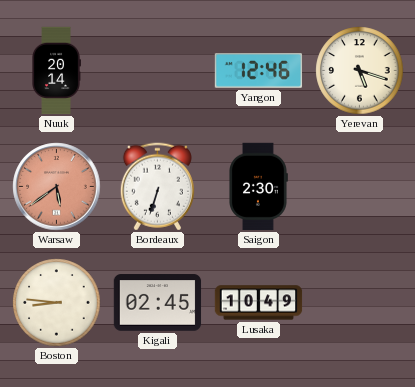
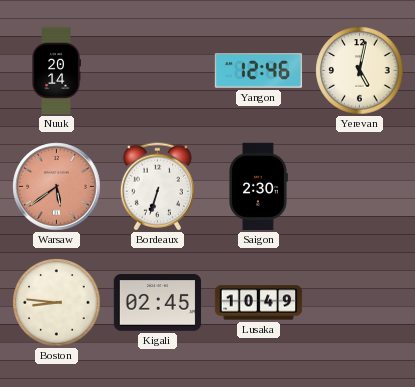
Yerevan: 5:18 -> 5:02
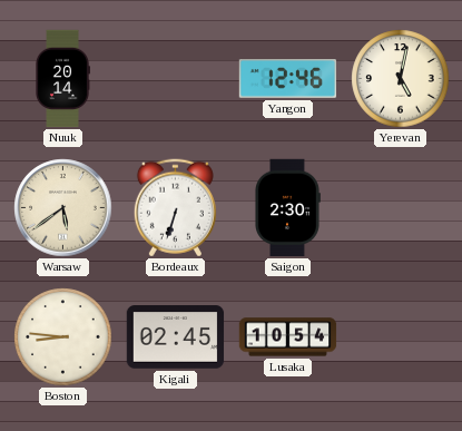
Warsaw dial: salmon -> cream
Lusaka: 10:49 -> 10:54
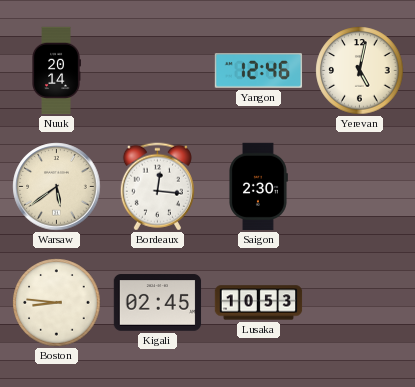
Bordeaux: 6:33 -> 12:16
Lusaka: 10:54 -> 10:53
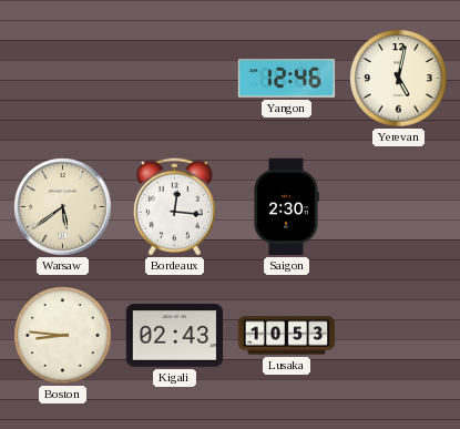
Nuuk: 20:14 -> none
Kigali: 02:45 -> 02:43
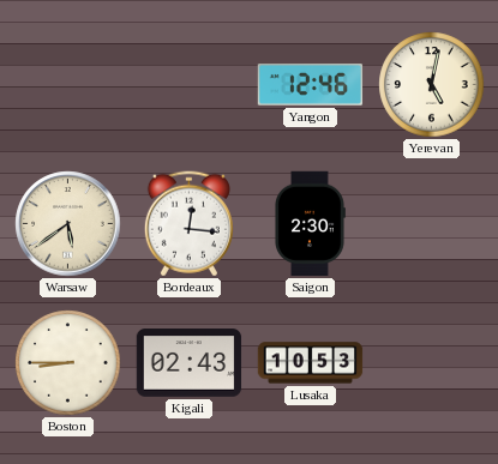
Boston: 8:46 -> 8:45
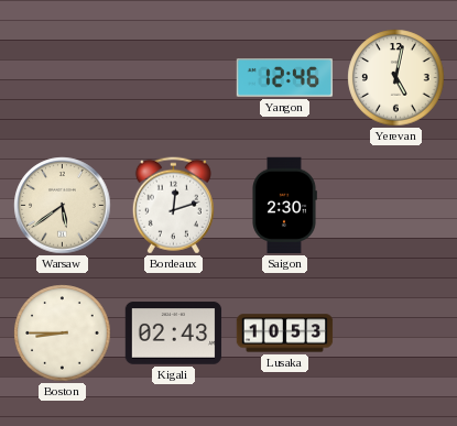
Bordeaux: 12:16 -> 12:12
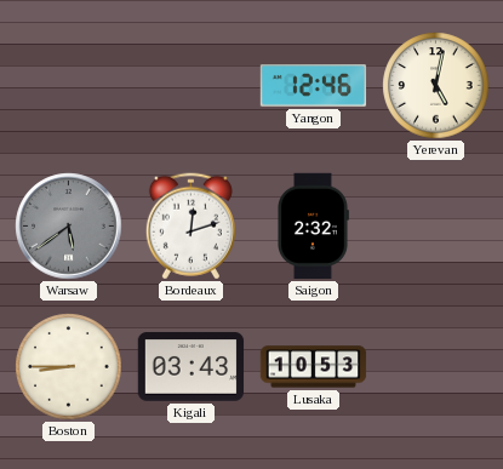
Warsaw dial: cream -> grey
Saigon: 2:30 -> 2:32
Kigali: 02:43 -> 03:43
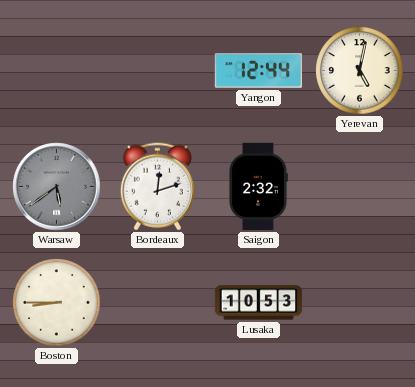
Yangon: 12:46 -> 12:44
Kigali: 03:43 -> none
